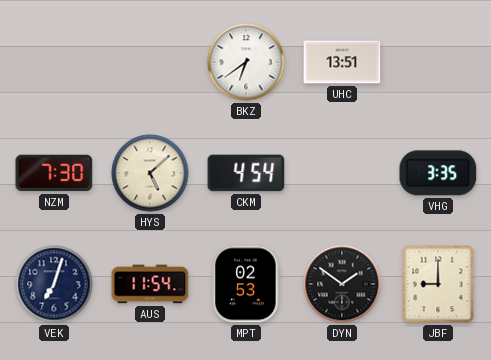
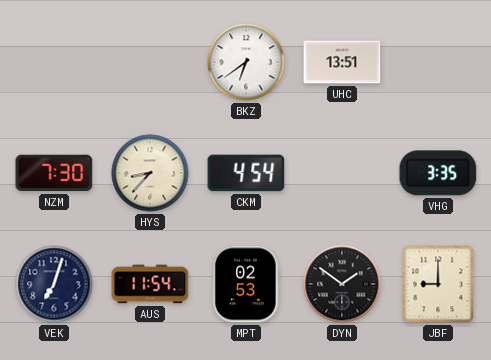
HYS: 5:08 -> 8:37
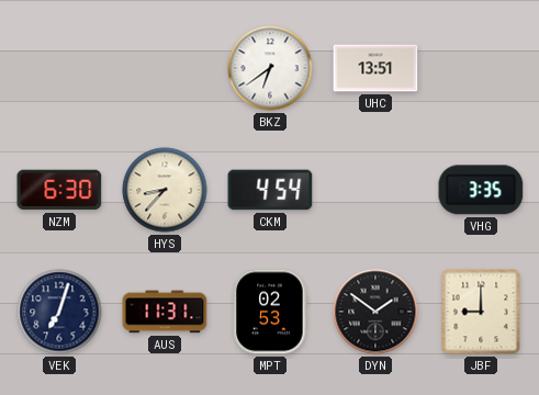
NZM: 7:30 -> 6:30
AUS: 11:54 -> 11:31
